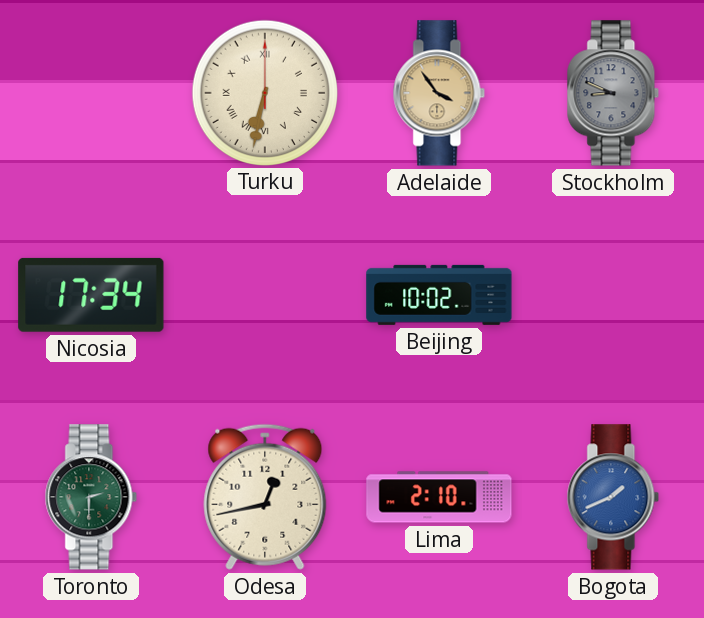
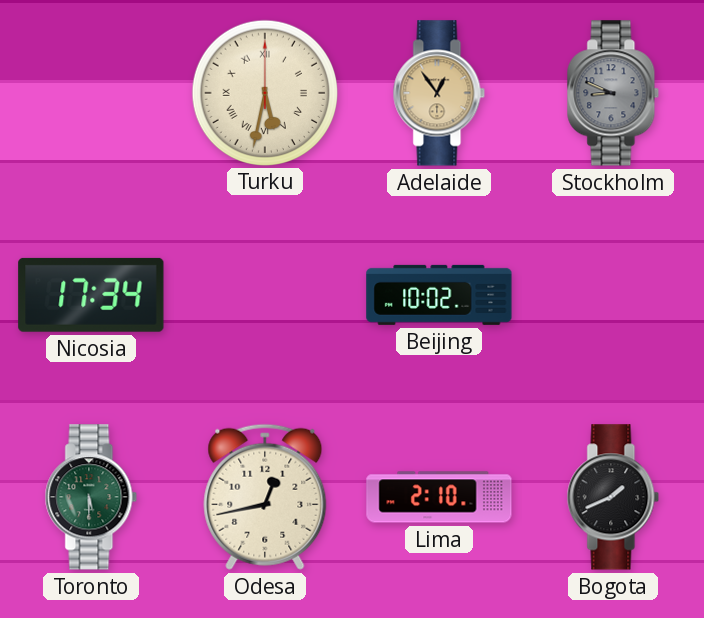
Turku: 6:32 -> 5:32
Adelaide: 3:54 -> 12:54
Toronto: 2:30 -> 5:30
Bogota dial: blue -> black
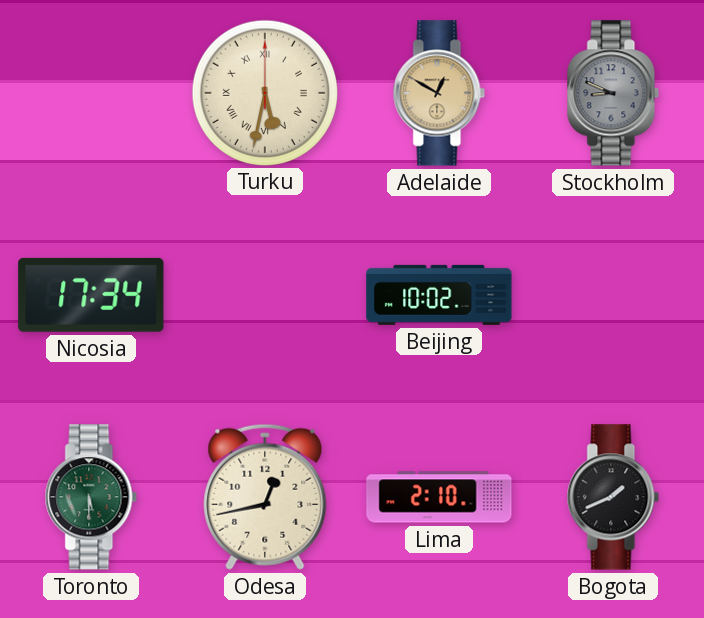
Adelaide: 12:54 -> 12:50
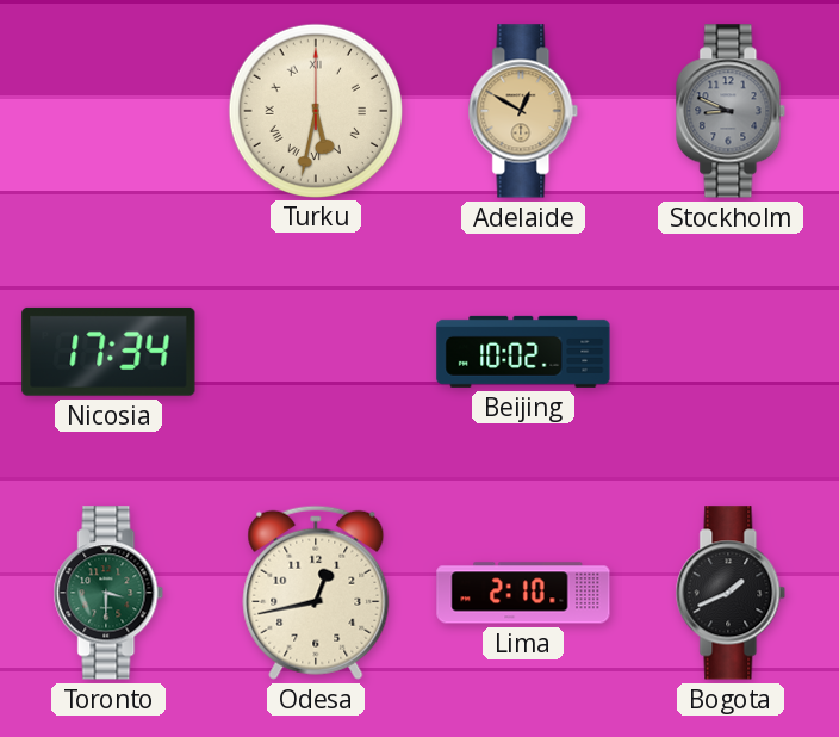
Toronto: 5:30 -> 3:30
